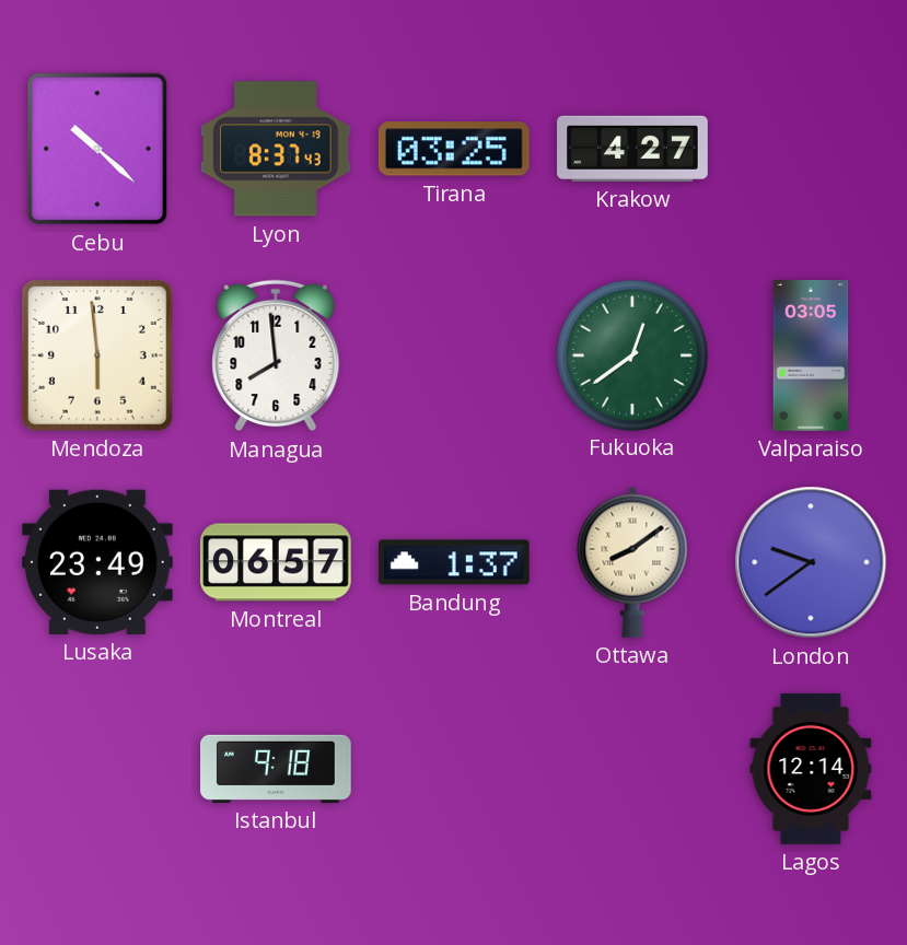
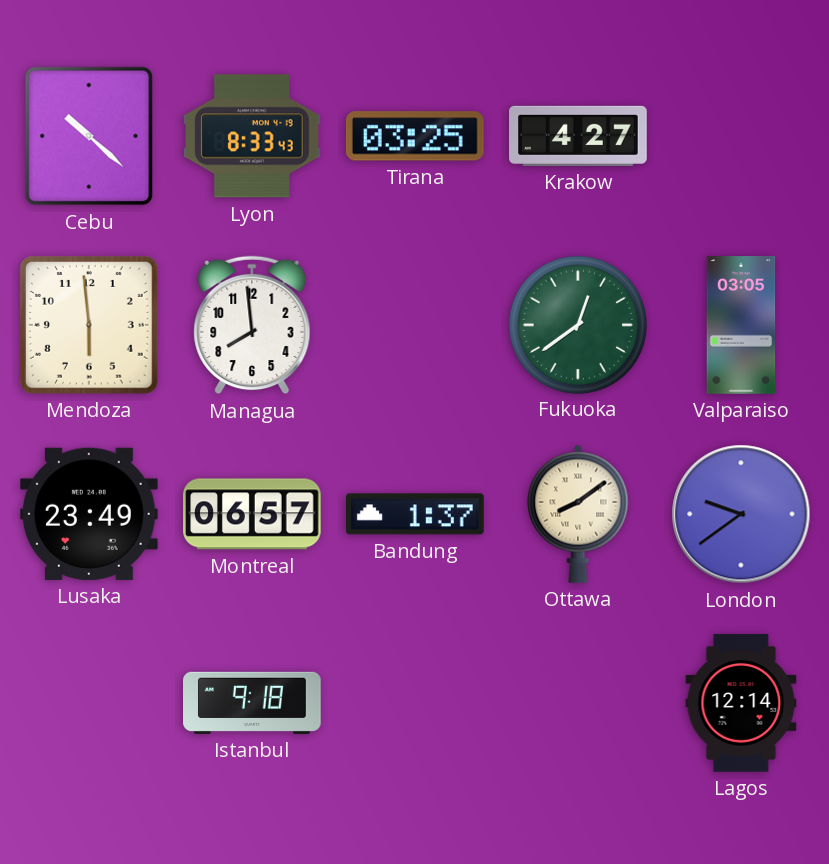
Lyon: 8:37 -> 8:33
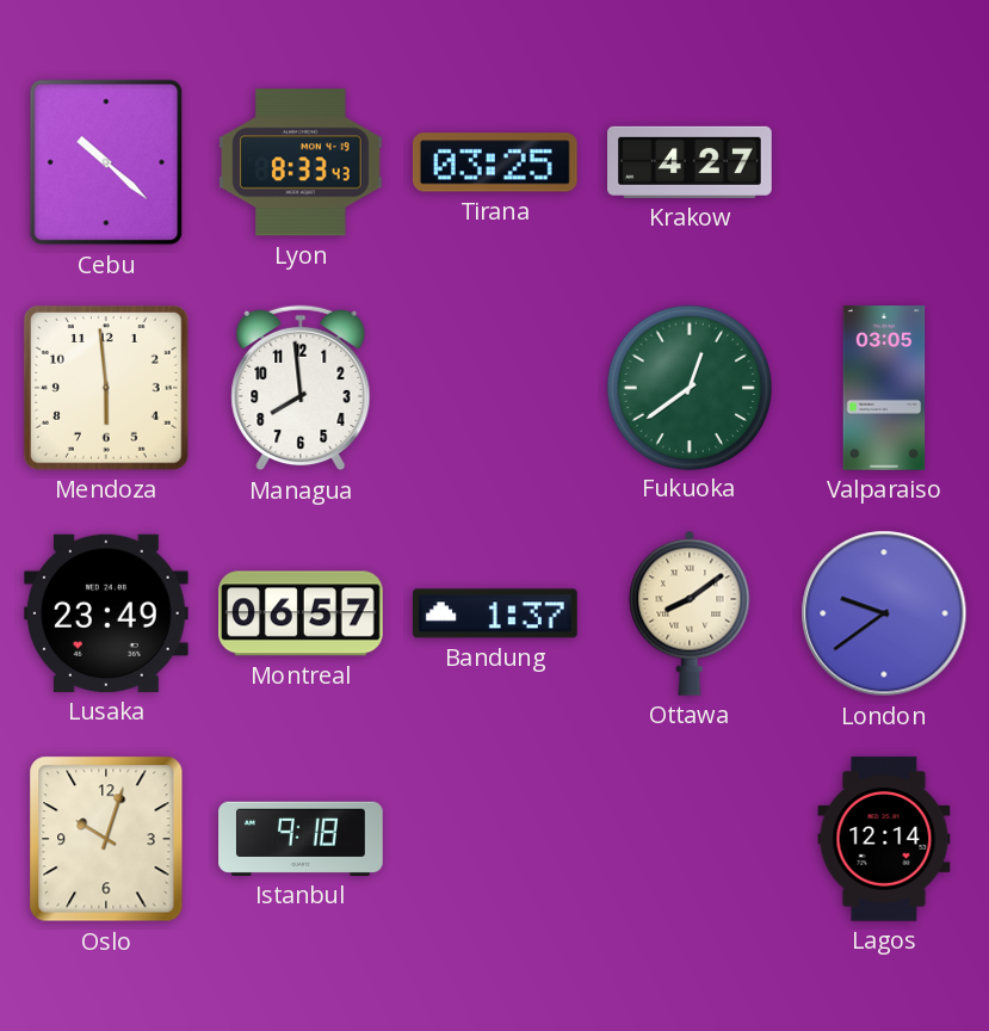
Oslo: none -> 10:03
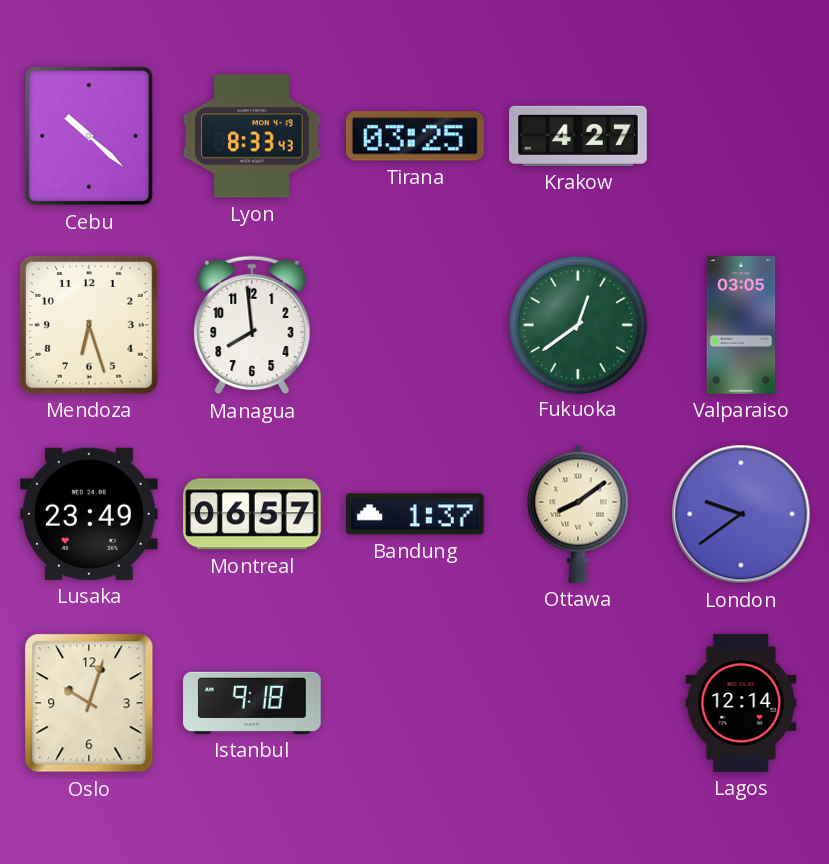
Mendoza: 5:59 -> 6:27
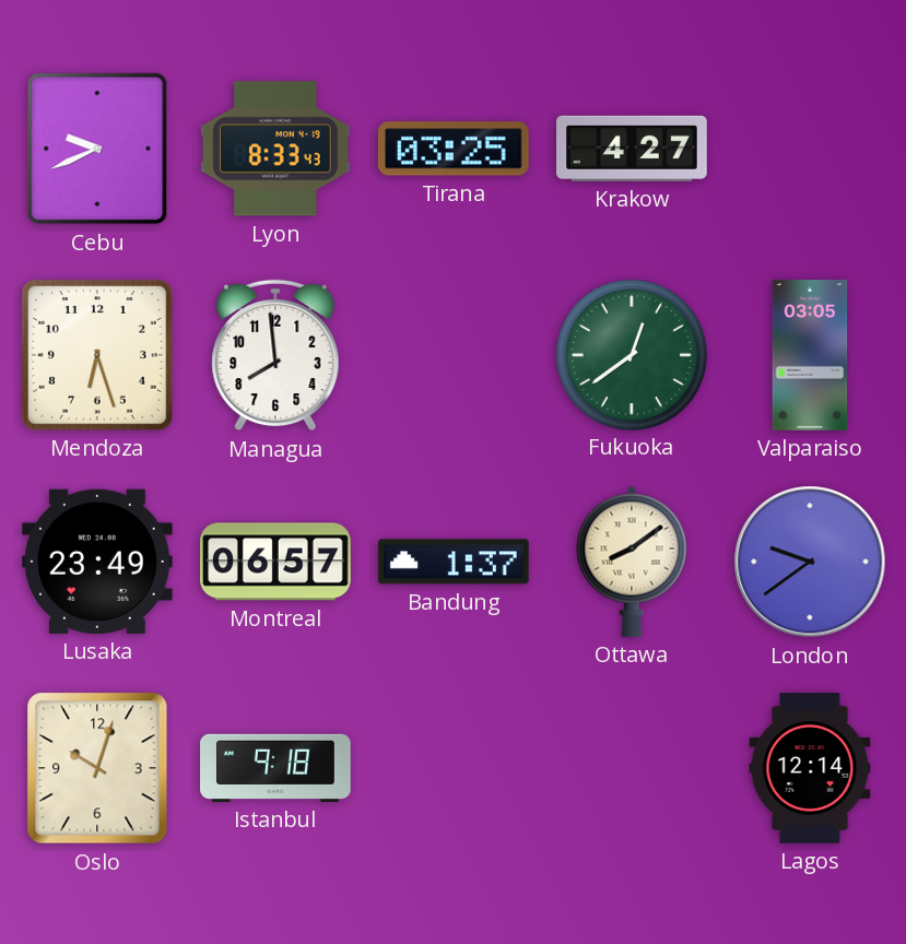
Cebu: 10:22 -> 9:41
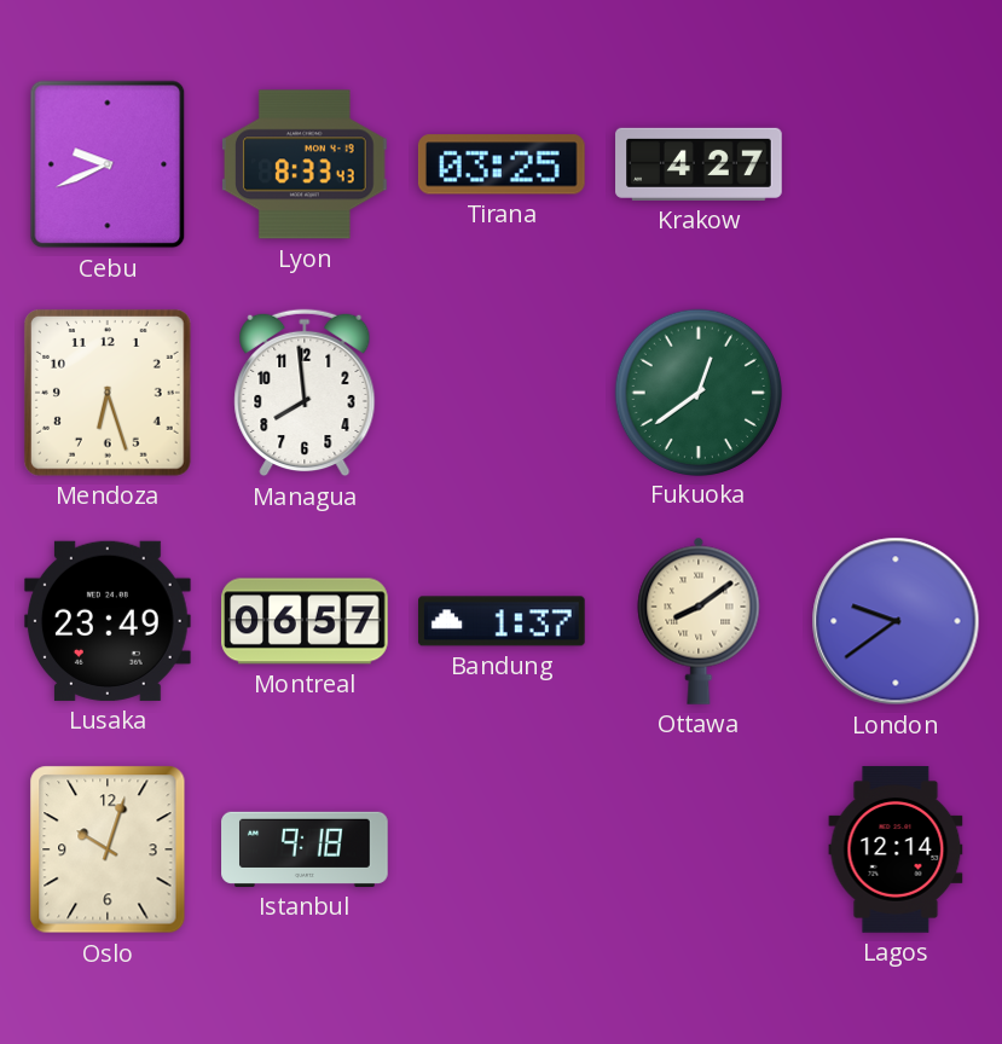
Valparaiso: 03:05 -> none
